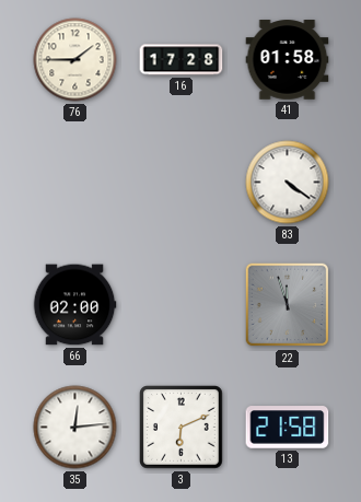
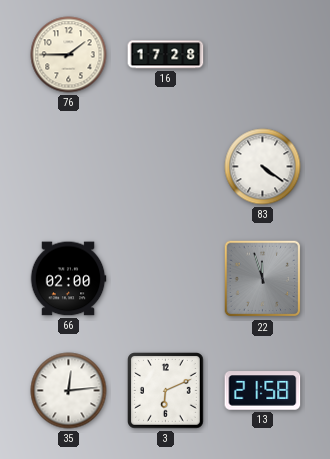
41: 01:58 -> none
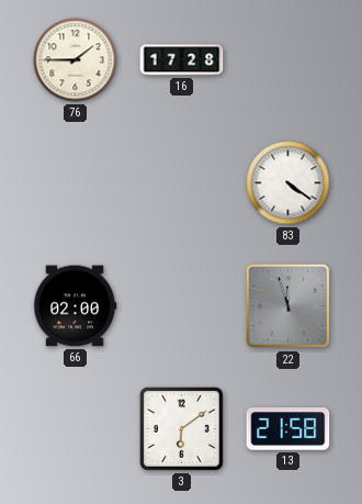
35: 12:14 -> none
3: 6:11 -> 6:09
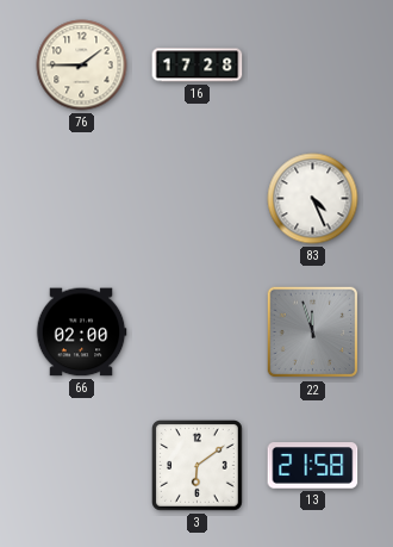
83: 4:21 -> 4:26
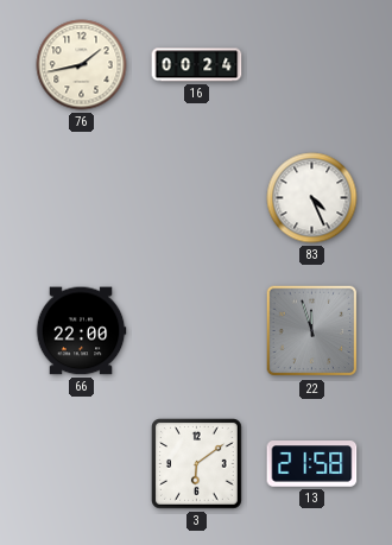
76: 1:45 -> 1:43
16: 17:28 -> 00:24
66: 02:00 -> 22:00
